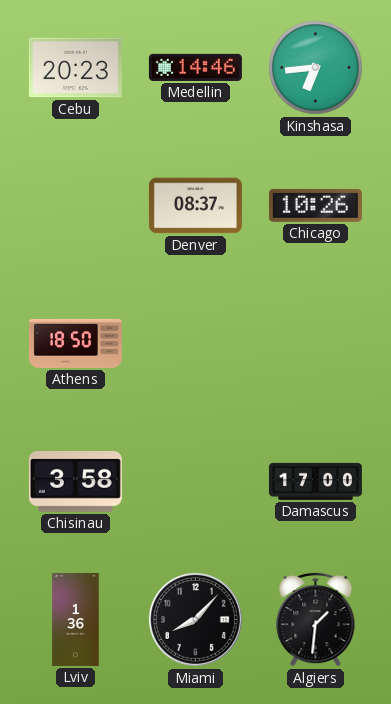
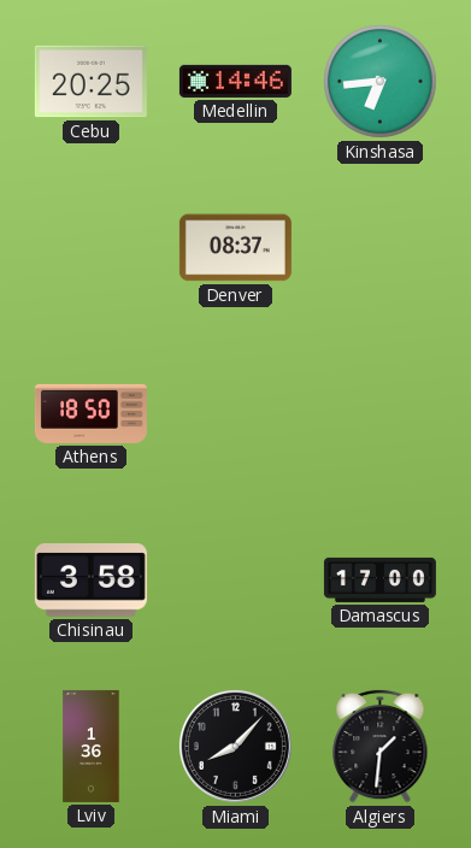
Cebu: 20:23 -> 20:25
Chicago: 10:26 -> none
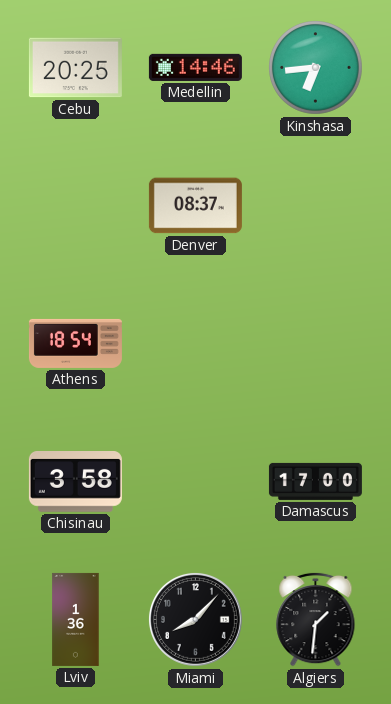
Athens: 18:50 -> 18:54
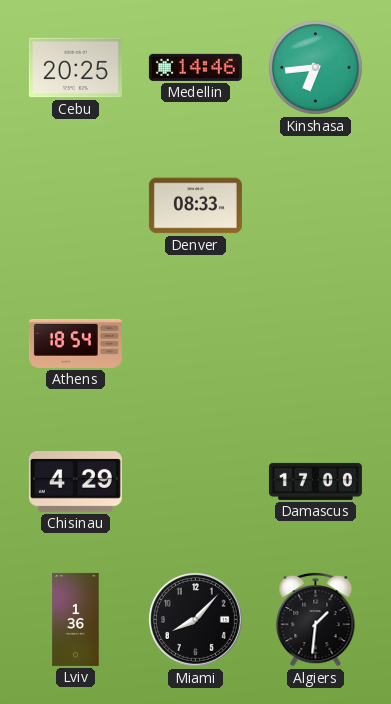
Denver: 08:37 -> 08:33
Chisinau: 3:58 -> 4:29
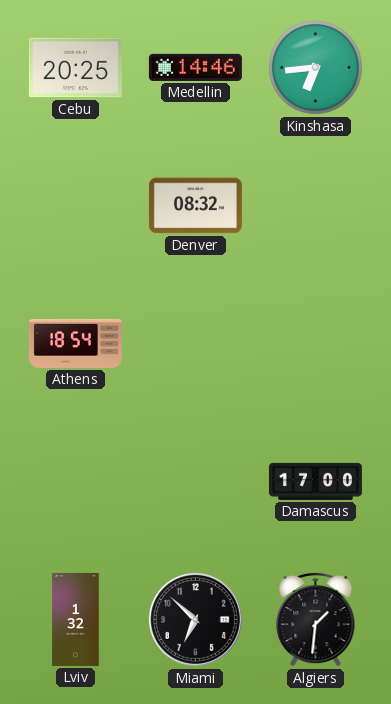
Denver: 08:33 -> 08:32
Chisinau: 4:29 -> none
Lviv: 1:36 -> 1:32
Miami: 8:07 -> 6:52
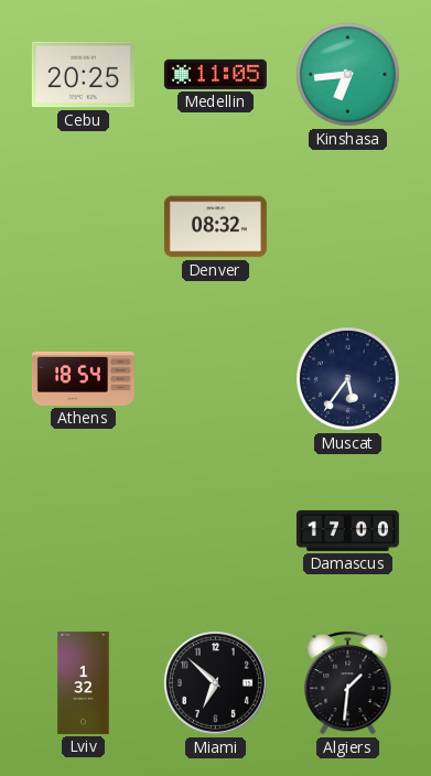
Medellin: 14:46 -> 11:05
Muscat: none -> 5:36
